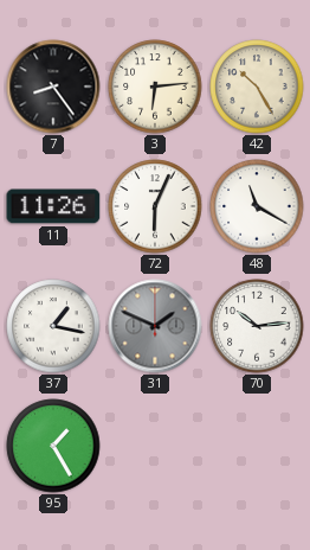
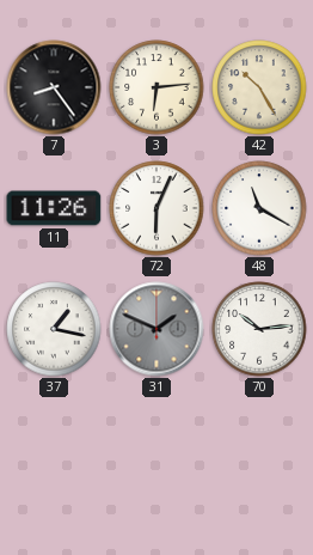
95: 1:25 -> none
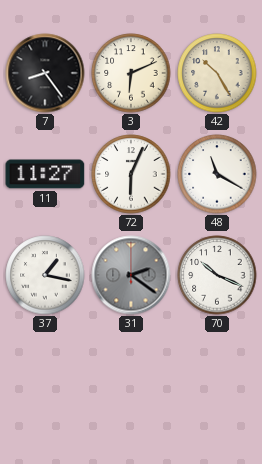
3: 6:14 -> 6:11
11: 11:26 -> 11:27
31: 1:49 -> 2:21
70: 10:14 -> 10:19
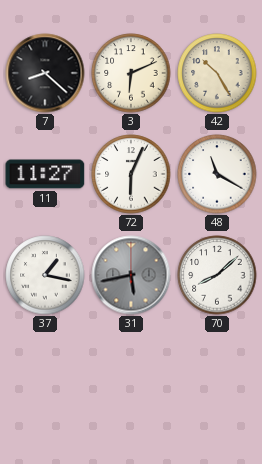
7: 8:24 -> 8:22
31: 2:21 -> 5:43
70: 10:19 -> 8:08
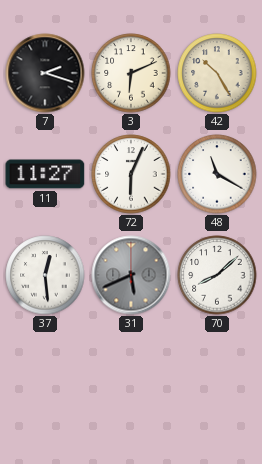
7: 8:22 -> 2:18
37: 1:17 -> 12:29
31: 5:43 -> 5:41
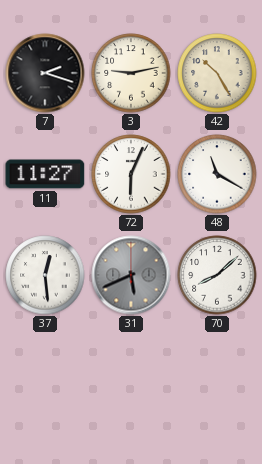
3: 6:11 -> 9:13
